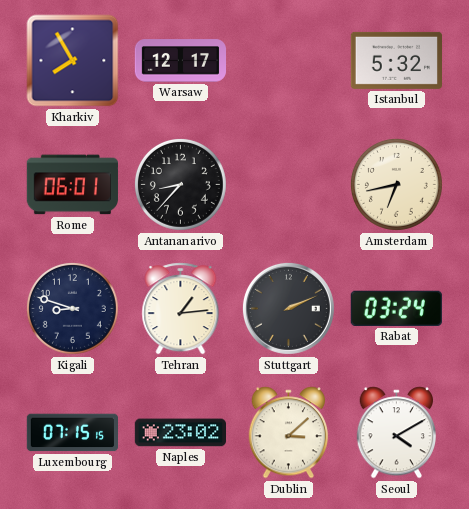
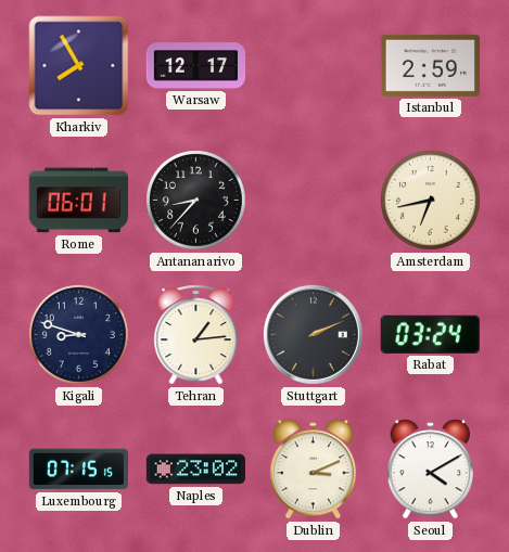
Istanbul: 5:32 -> 2:59
Dublin: 3:08 -> 3:11
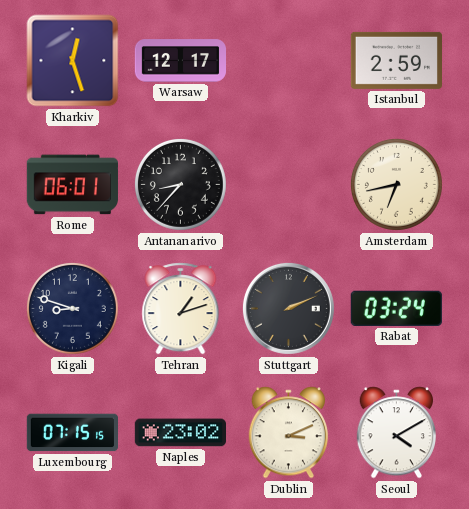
Kharkiv: 7:55 -> 12:27
Tehran: 1:14 -> 1:12
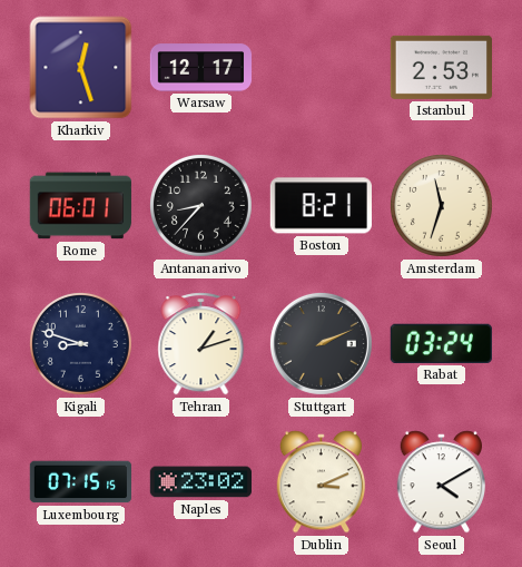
Istanbul: 2:59 -> 2:53
Boston: none -> 8:21
Amsterdam: 6:43 -> 11:33
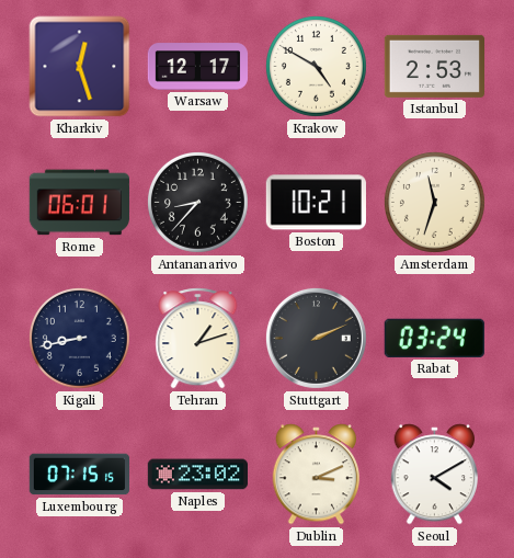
Krakow: none -> 4:50
Boston: 8:21 -> 10:21
Kigali: 8:48 -> 8:43
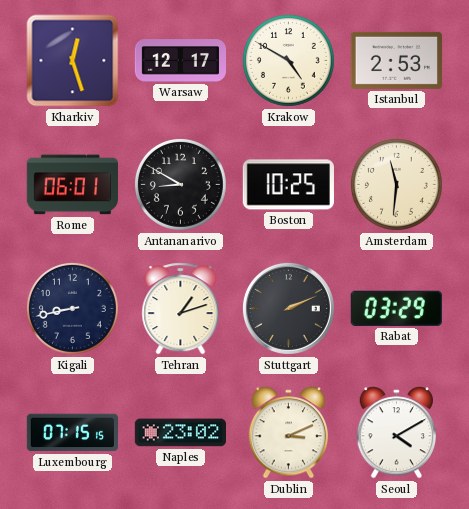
Antananarivo: 8:37 -> 8:50
Boston: 10:21 -> 10:25
Amsterdam: 11:33 -> 11:31
Rabat: 03:24 -> 03:29
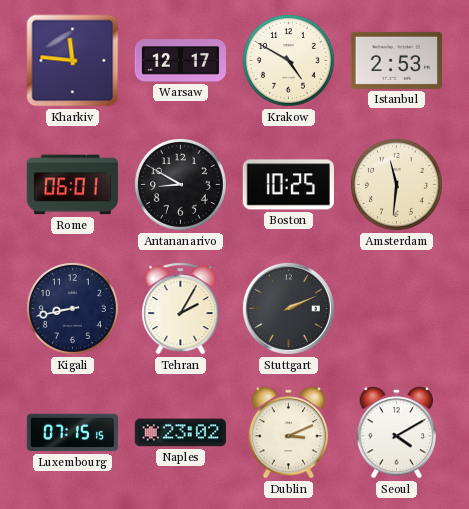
Kharkiv: 12:27 -> 11:46
Tehran: 1:12 -> 2:05
Rabat: 03:29 -> none
